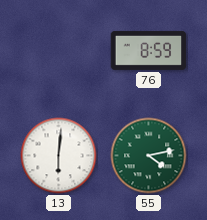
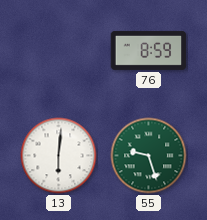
55: 4:13 -> 9:27
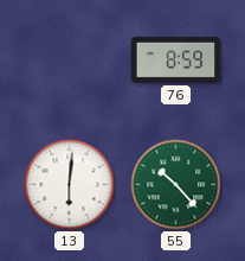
55: 9:27 -> 10:23
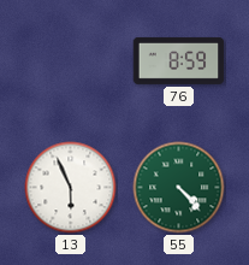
13: 6:01 -> 5:56
55: 10:23 -> 4:23
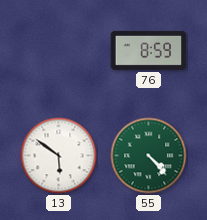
13: 5:56 -> 5:51
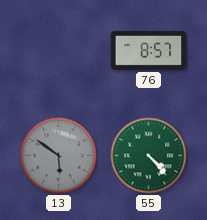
76: 8:59 -> 8:57
13 dial: white -> grey
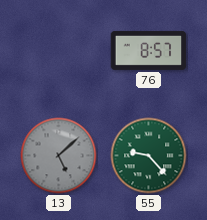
13: 5:51 -> 5:08
55: 4:23 -> 9:23
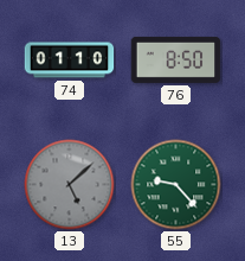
74: none -> 01:10
76: 8:57 -> 8:50
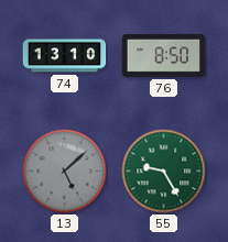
74: 01:10 -> 13:10
55: 9:23 -> 9:25
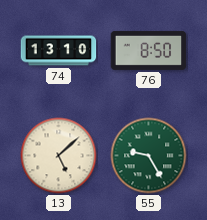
13 dial: grey -> cream
